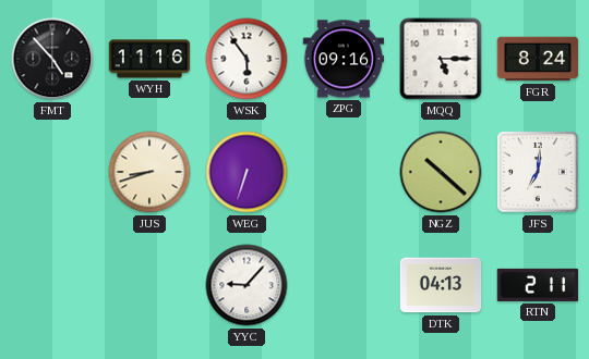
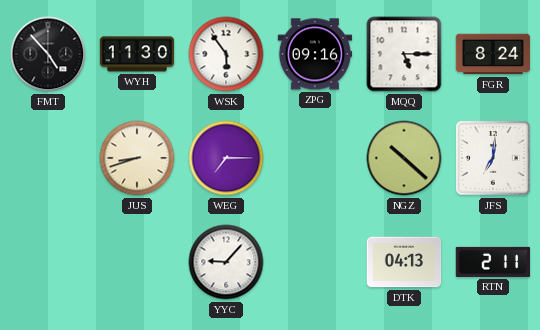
WYH: 11:16 -> 11:30
WEG: 6:33 -> 7:15
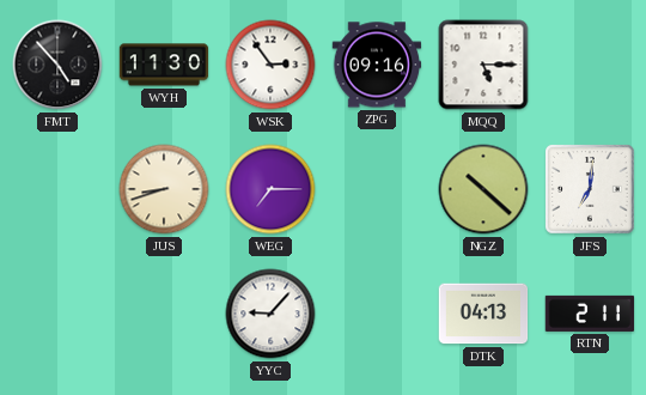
WSK: 5:54 -> 2:54
FGR: 8:24 -> none
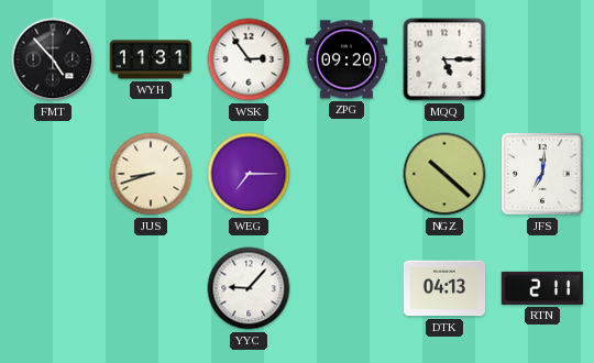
WYH: 11:30 -> 11:31
ZPG: 09:16 -> 09:20
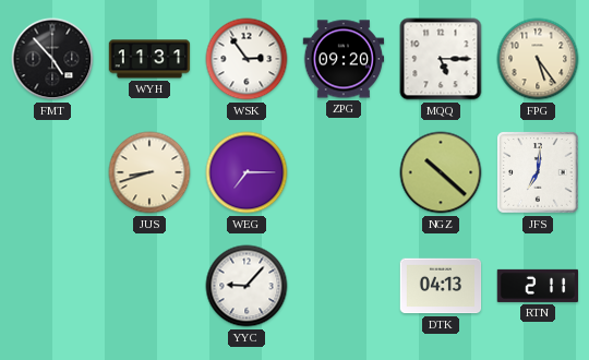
FPG: none -> 5:24
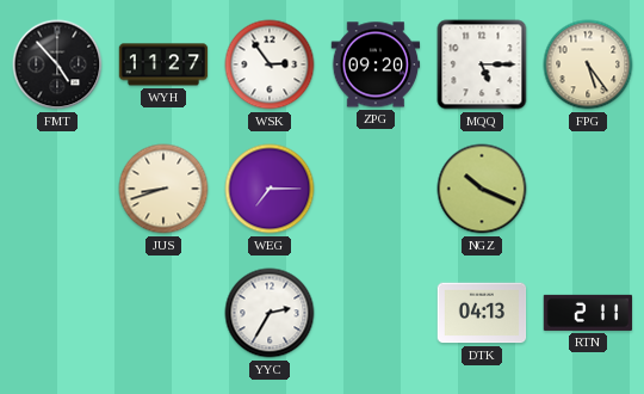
WYH: 11:31 -> 11:27
NGZ: 10:22 -> 10:19
JFS: 7:01 -> none
YYC: 9:07 -> 2:35
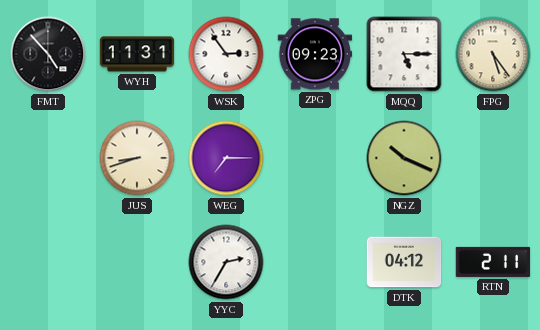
WYH: 11:27 -> 11:31
ZPG: 09:20 -> 09:23
DTK: 04:13 -> 04:12
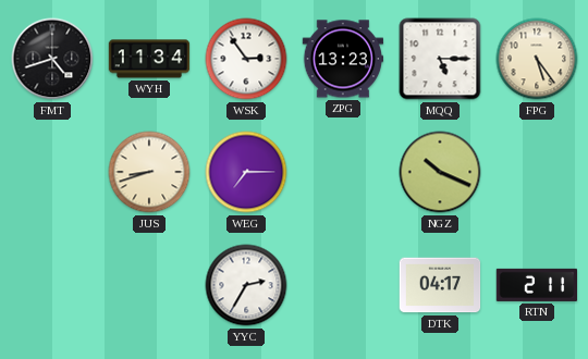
FMT: 4:53 -> 4:42
WYH: 11:31 -> 11:34
ZPG: 09:23 -> 13:23
DTK: 04:12 -> 04:17
